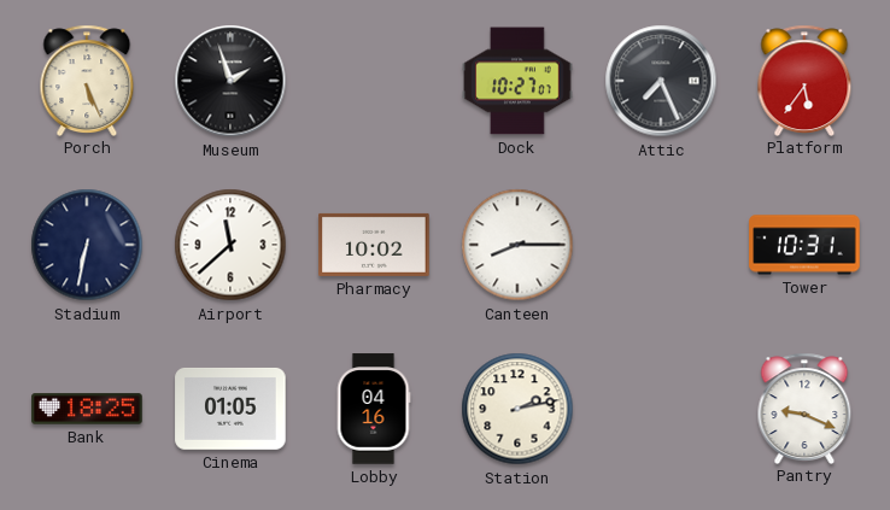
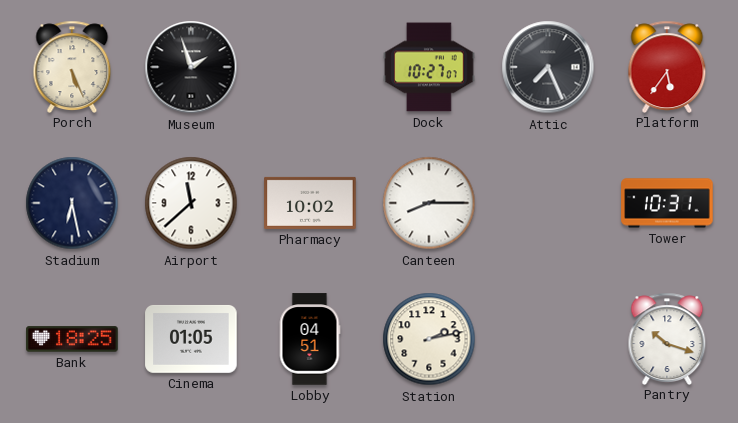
Stadium: 6:32 -> 6:28
Lobby: 04:16 -> 04:51
Pantry: 9:19 -> 10:18
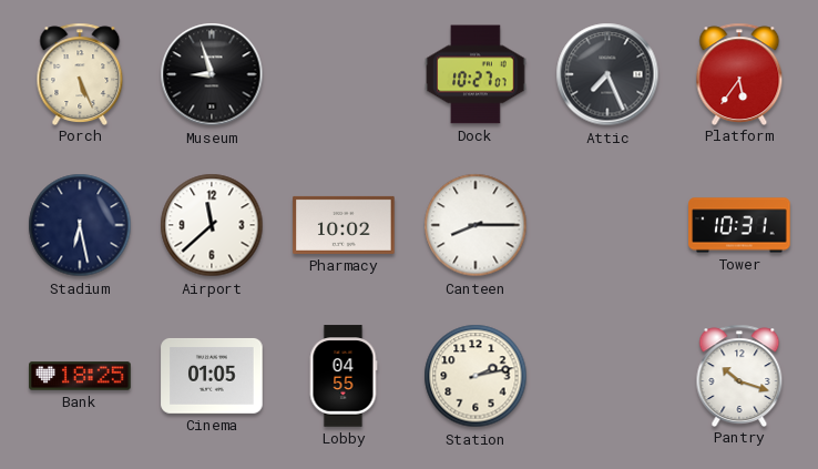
Museum: 1:57 -> 8:57
Lobby: 04:51 -> 04:55
